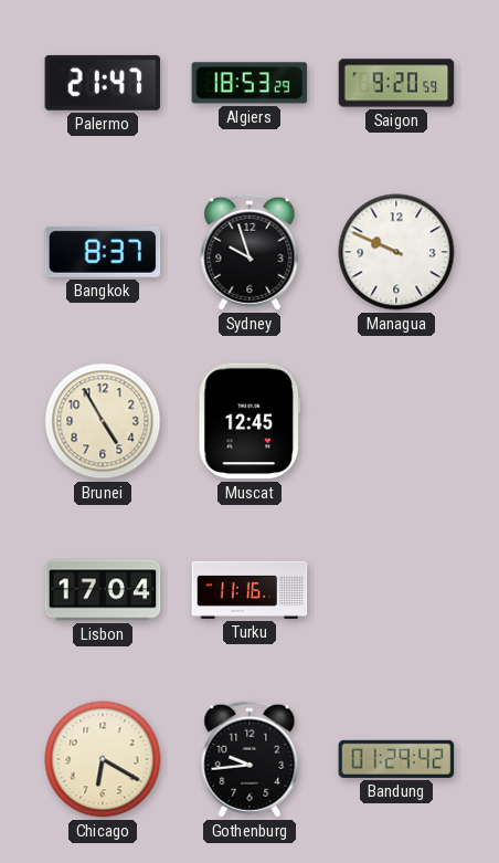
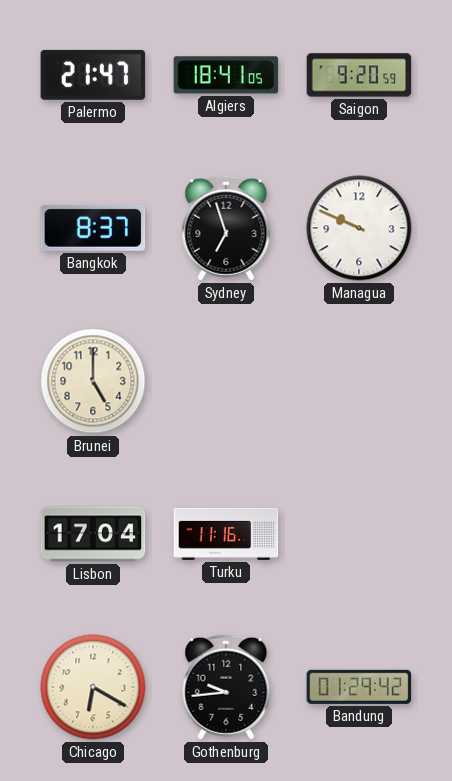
Algiers: 18:53 -> 18:41
Sydney: 9:57 -> 6:57
Brunei: 4:55 -> 5:00
Muscat: 12:45 -> none
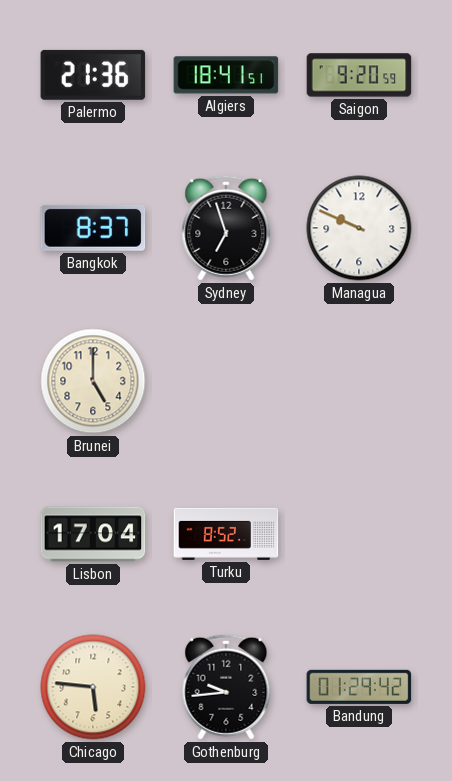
Palermo: 21:47 -> 21:36
Algiers: 18:41:05 -> 18:41:51
Turku: 11:16 -> 8:52
Chicago: 6:20 -> 5:46
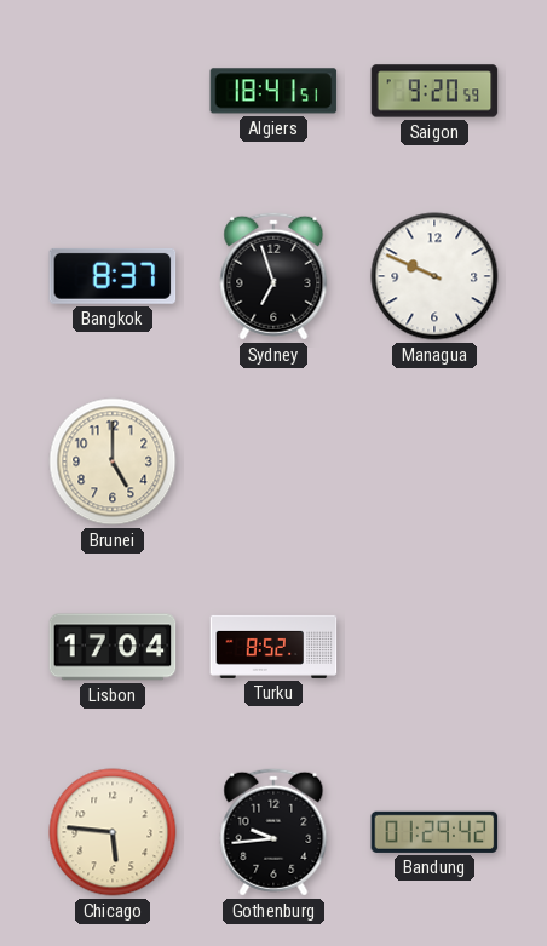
Palermo: 21:36 -> none
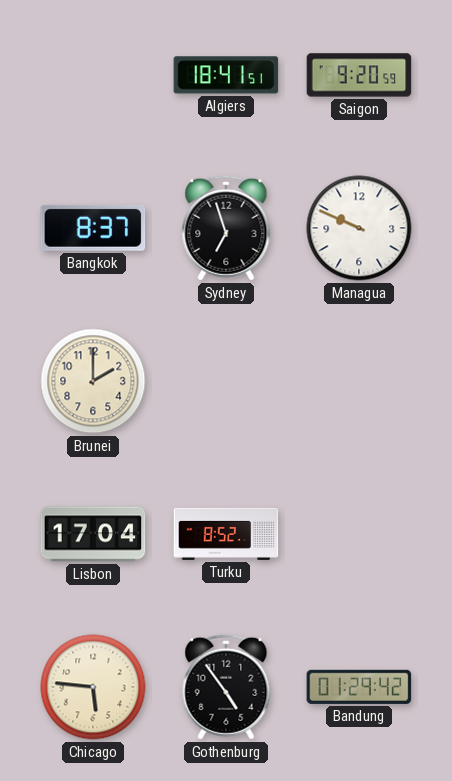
Brunei: 5:00 -> 2:00
Gothenburg: 9:44 -> 4:54
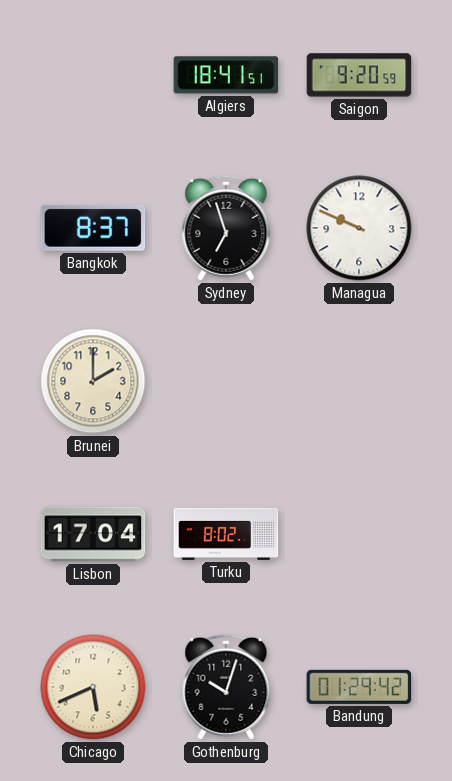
Turku: 8:52 -> 8:02
Chicago: 5:46 -> 5:41
Gothenburg: 4:54 -> 10:03
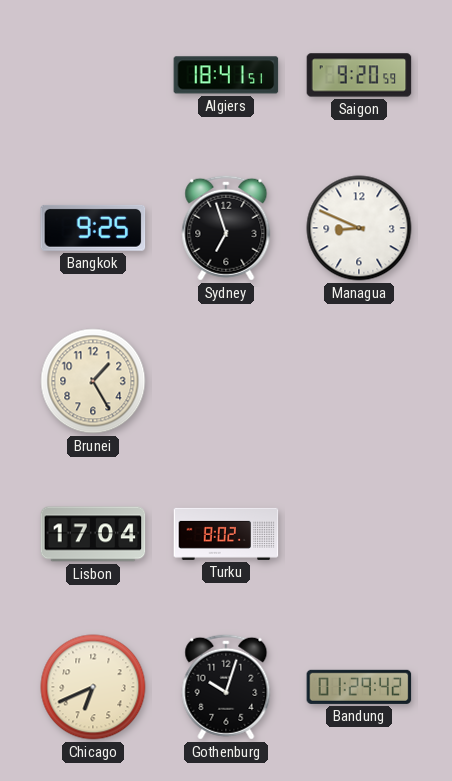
Bangkok: 8:37 -> 9:25
Managua: 9:49 -> 8:49
Brunei: 2:00 -> 1:25
Chicago: 5:41 -> 6:41
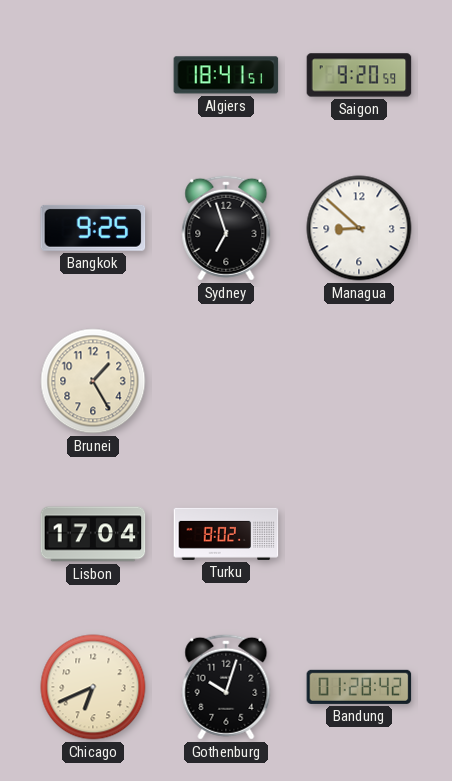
Managua: 8:49 -> 8:52
Bandung: 01:29 -> 01:28
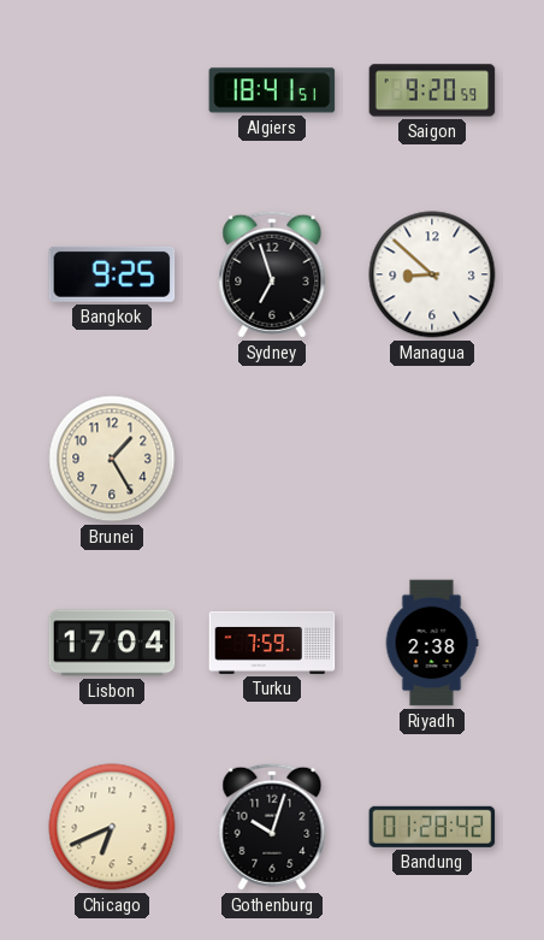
Turku: 8:02 -> 7:59
Riyadh: none -> 2:38
